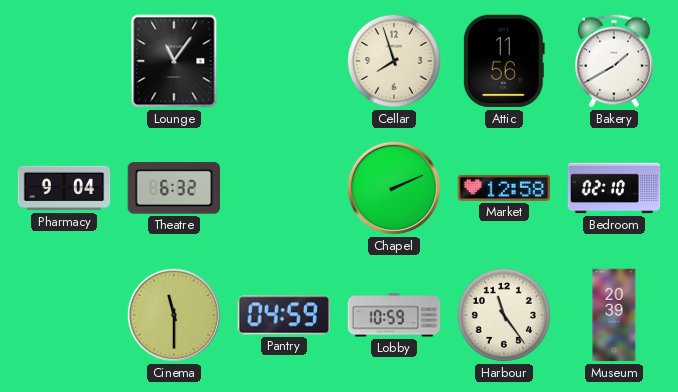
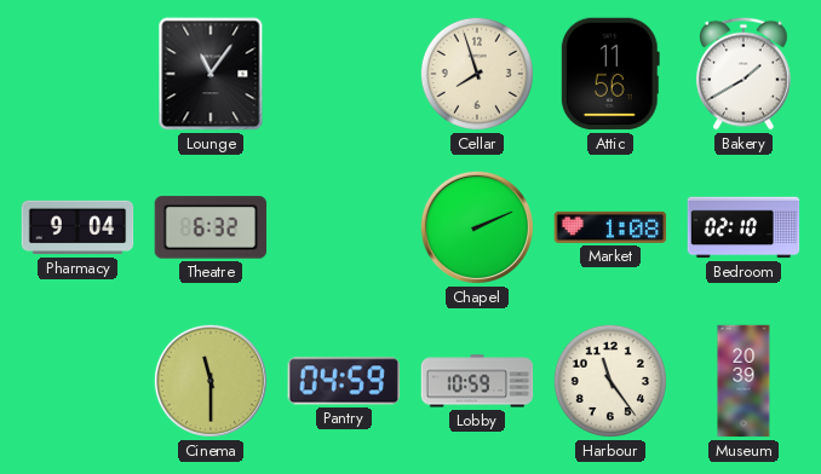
Market: 12:58 -> 1:08
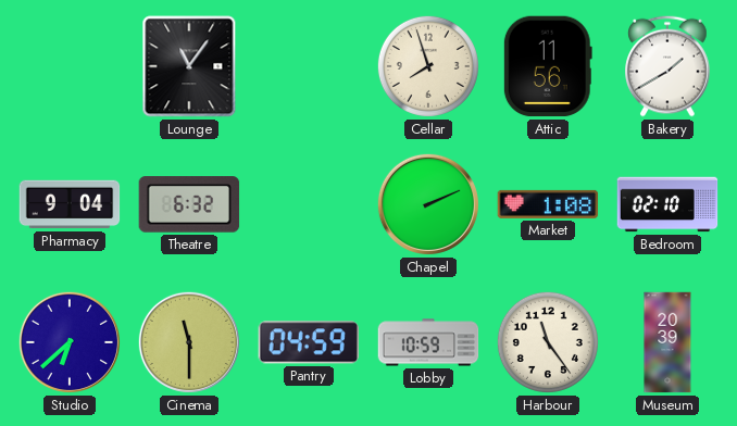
Studio: none -> 6:38
